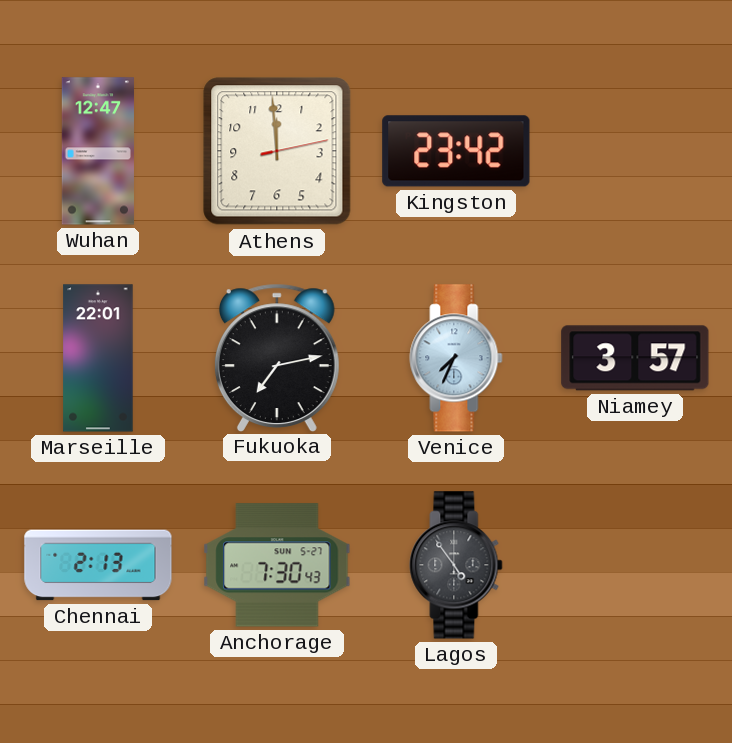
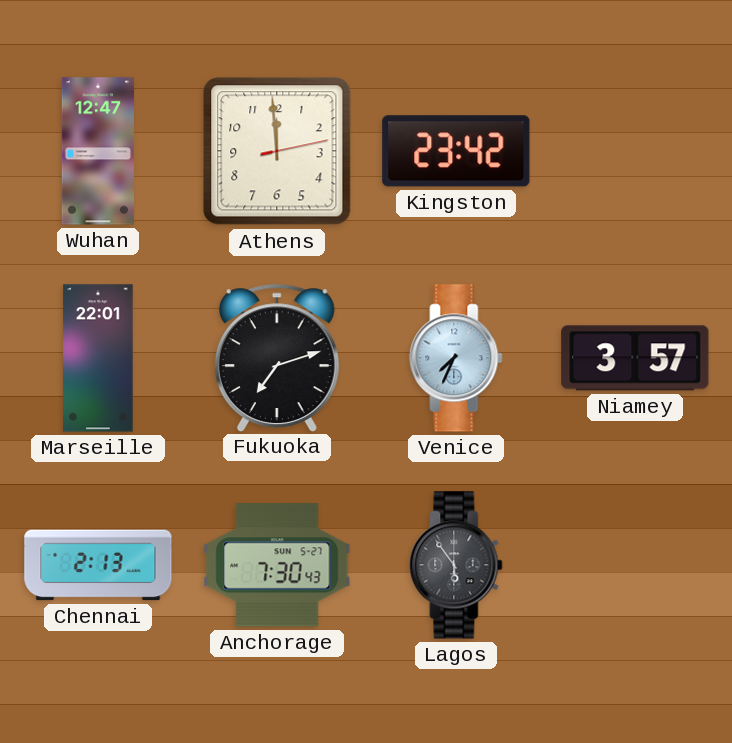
Fukuoka: 7:13 -> 7:12
Lagos: 4:54 -> 5:54
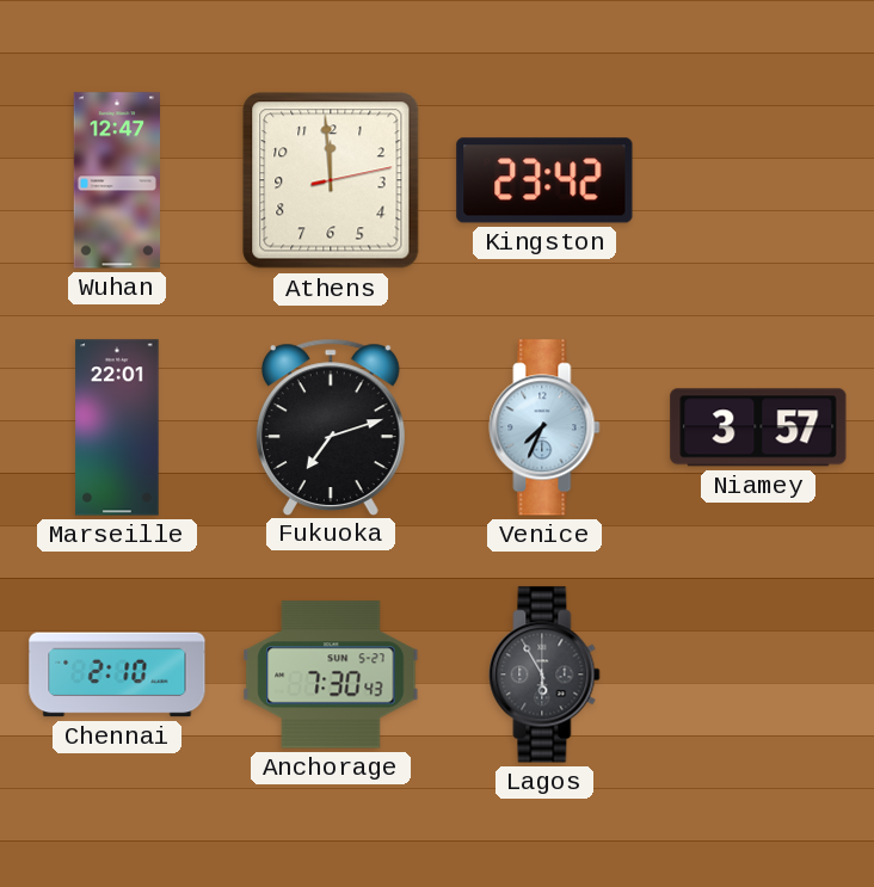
Chennai: 2:13 -> 2:10
Lagos: 5:54 -> 5:55
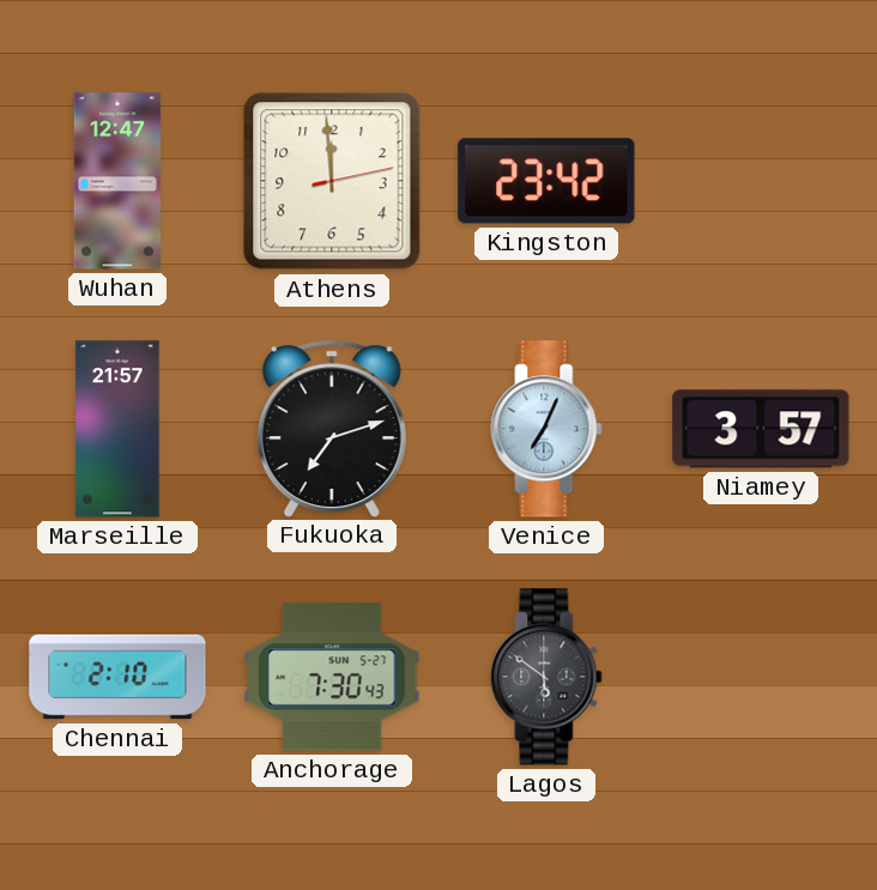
Marseille: 22:01 -> 21:57
Venice: 7:34 -> 7:04
Lagos: 5:55 -> 5:51
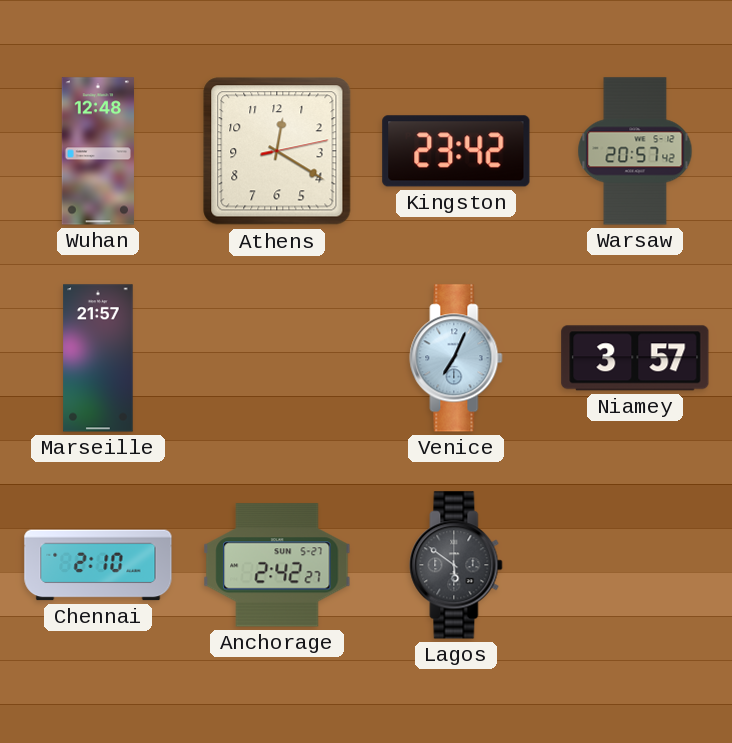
Wuhan: 12:47 -> 12:48
Athens: 11:59 -> 12:20
Warsaw: none -> 20:57
Fukuoka: 7:12 -> none
Anchorage: 7:30 -> 2:42
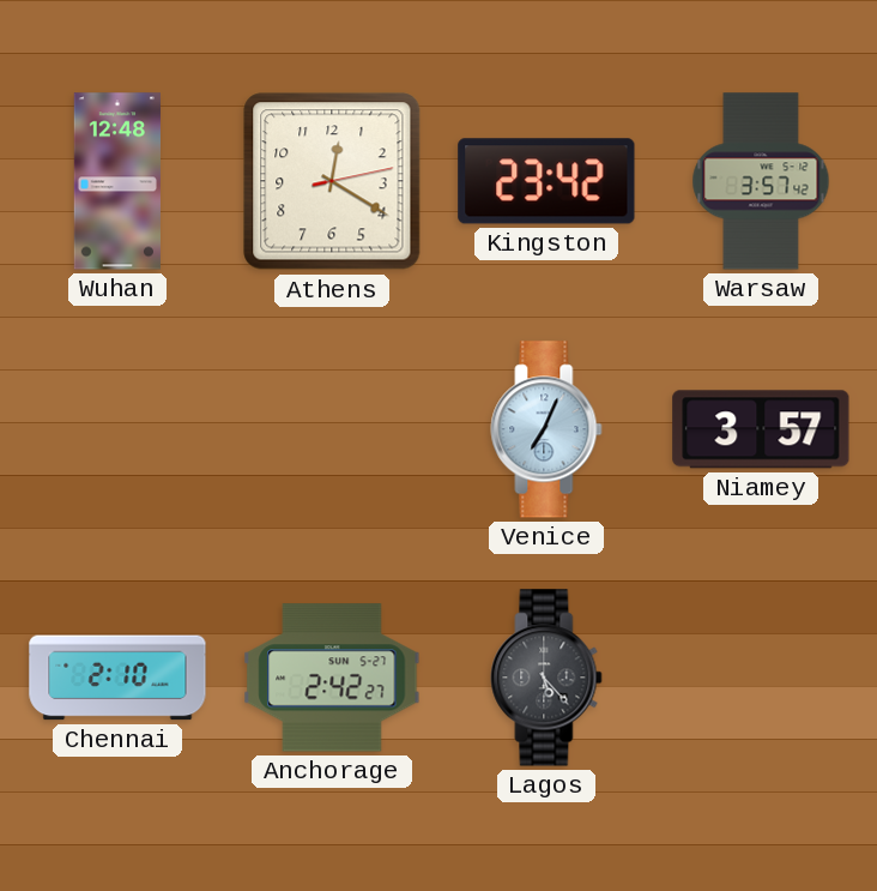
Warsaw: 20:57 -> 3:57
Marseille: 21:57 -> none
Lagos: 5:51 -> 5:23
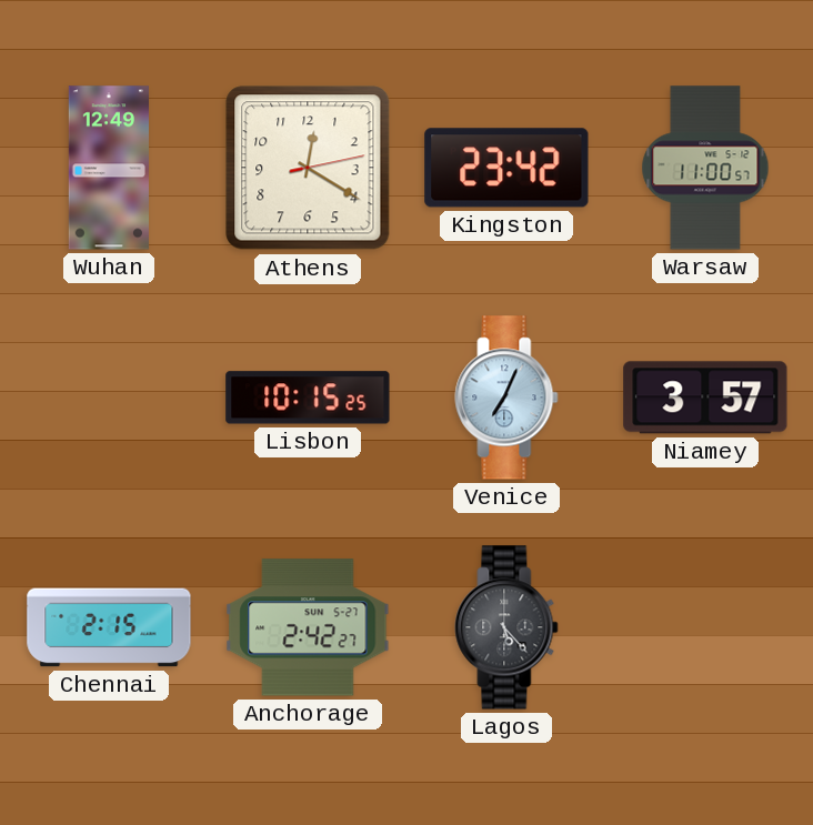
Wuhan: 12:48 -> 12:49
Warsaw: 3:57 -> 11:00
Lisbon: none -> 10:15
Chennai: 2:10 -> 2:15
